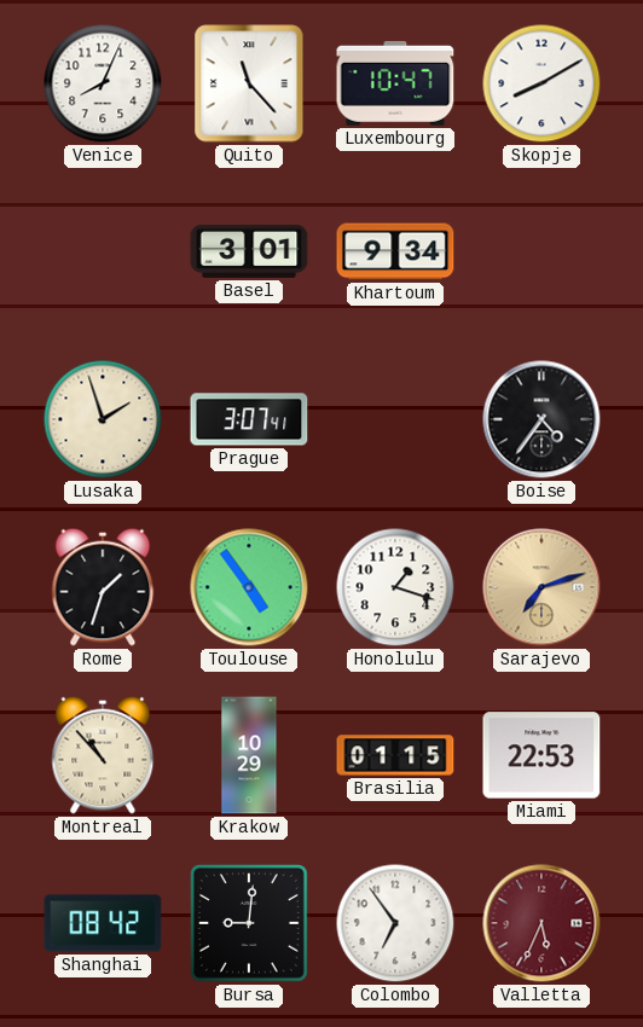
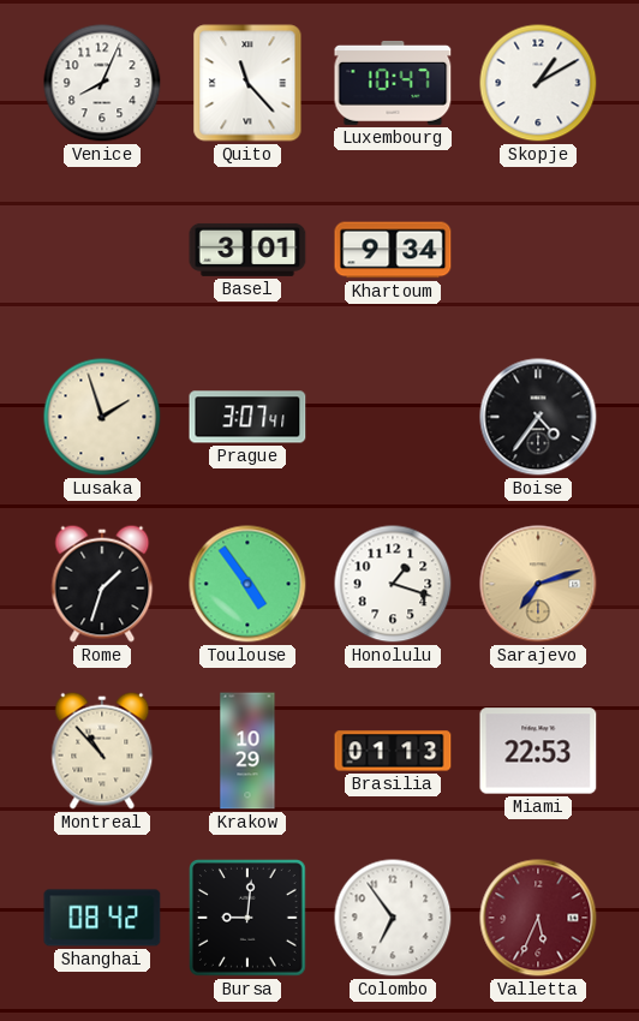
Skopje: 8:10 -> 1:10
Brasilia: 01:15 -> 01:13
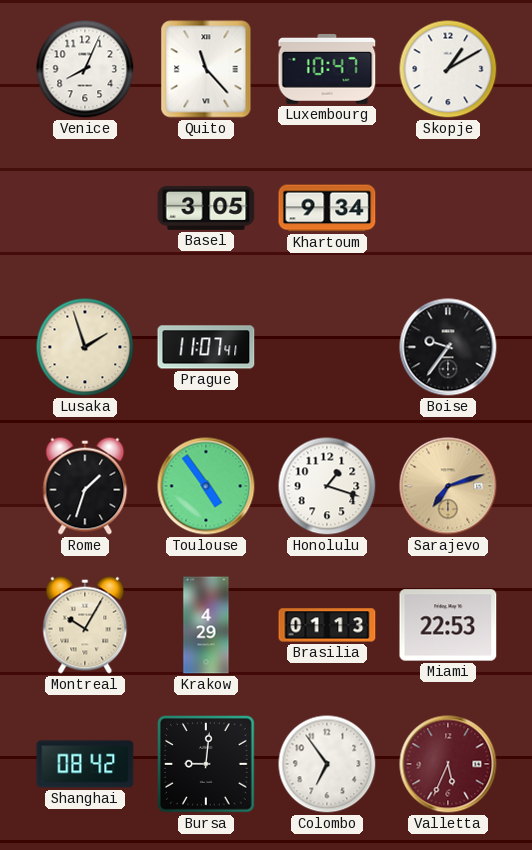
Basel: 3:01 -> 3:05
Prague: 3:07 -> 11:07
Boise: 4:36 -> 9:36
Montreal: 10:53 -> 10:05
Krakow: 10:29 -> 4:29
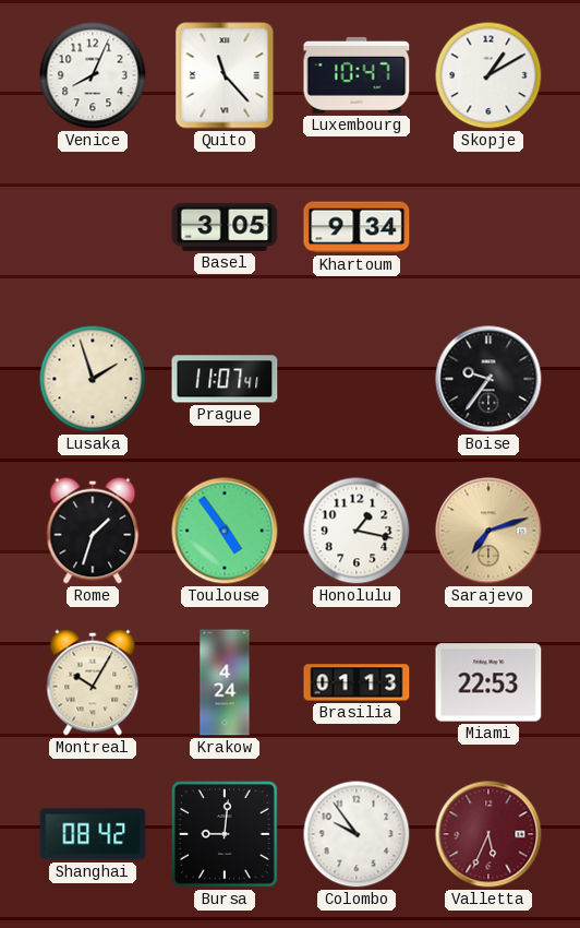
Honolulu: 1:18 -> 1:17
Krakow: 4:29 -> 4:24
Colombo: 6:54 -> 9:54
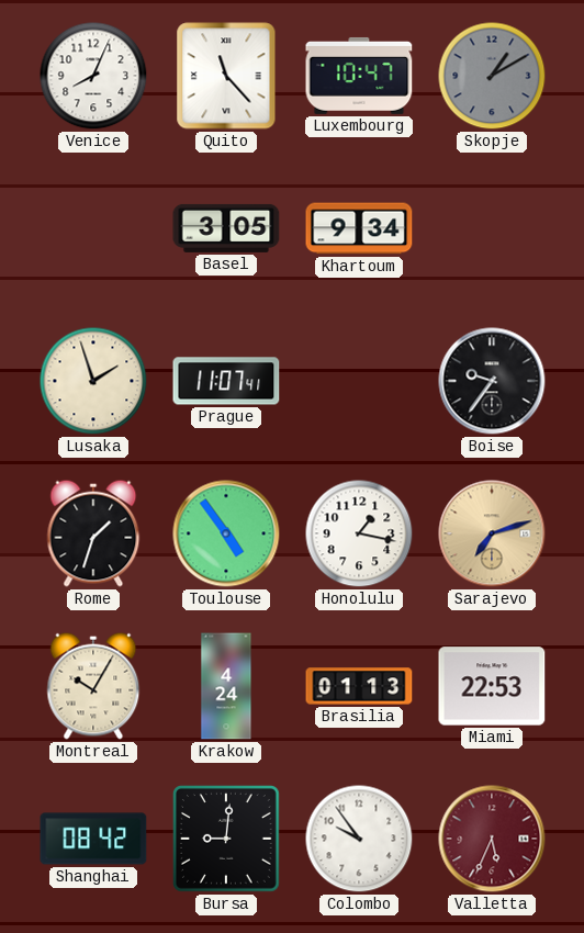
Skopje dial: white -> grey
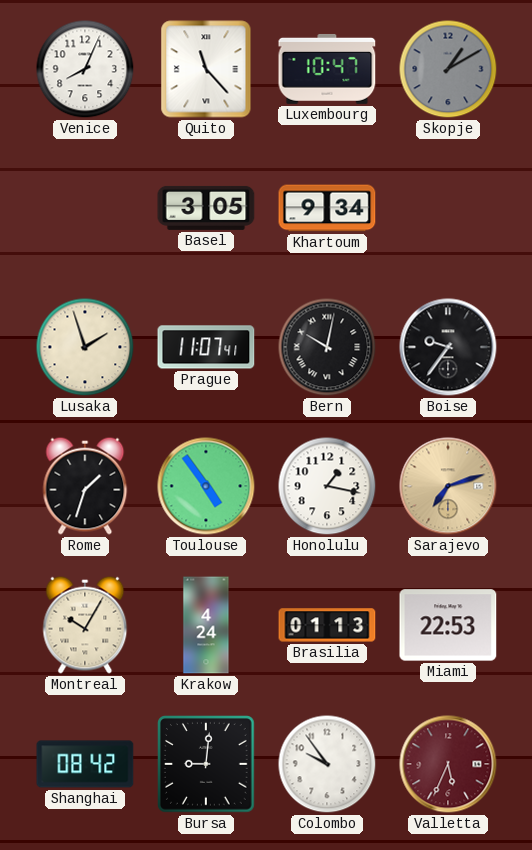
Bern: none -> 10:02
